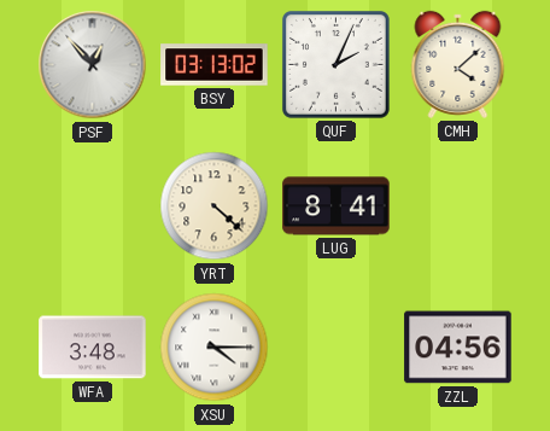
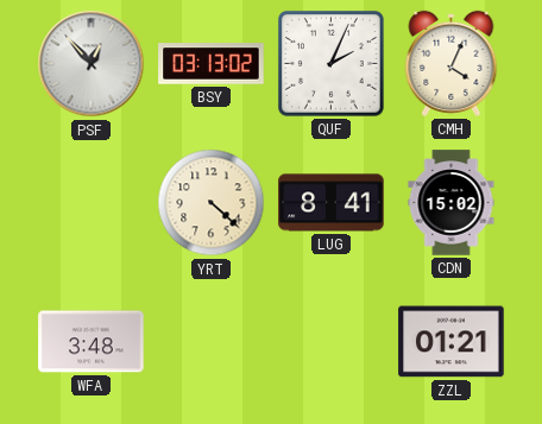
CMH: 4:08 -> 4:04
CDN: none -> 15:02
XSU: 4:15 -> none
ZZL: 04:56 -> 01:21
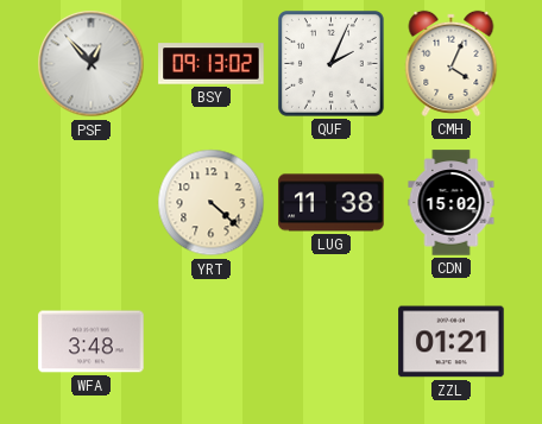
BSY: 03:13 -> 09:13
LUG: 8:41 -> 11:38
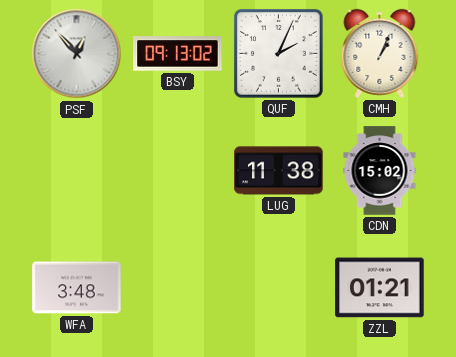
CMH: 4:04 -> 1:04
YRT: 4:22 -> none
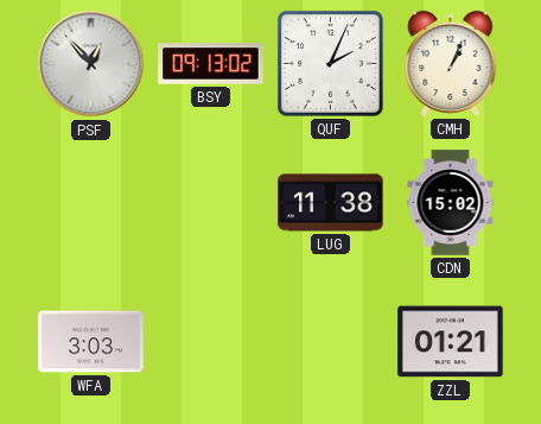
WFA: 3:48 -> 3:03
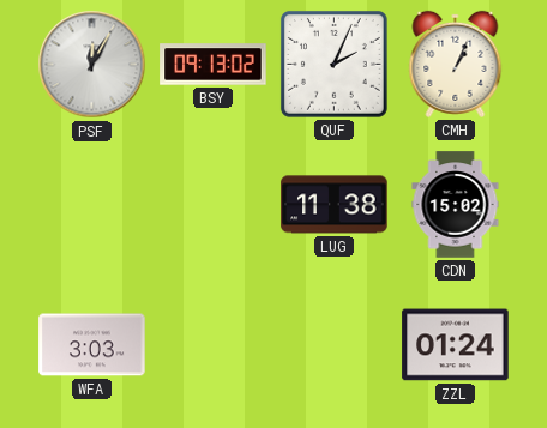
PSF: 12:53 -> 12:05
ZZL: 01:21 -> 01:24
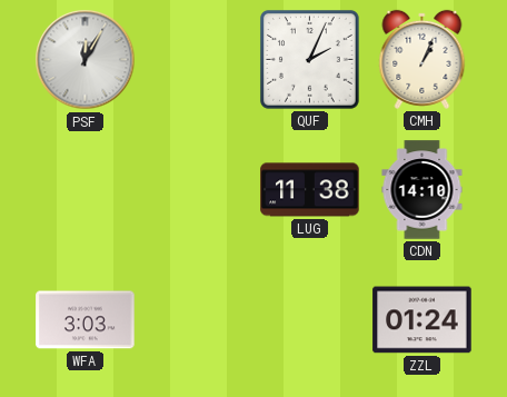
BSY: 09:13 -> none
CDN: 15:02 -> 14:10
